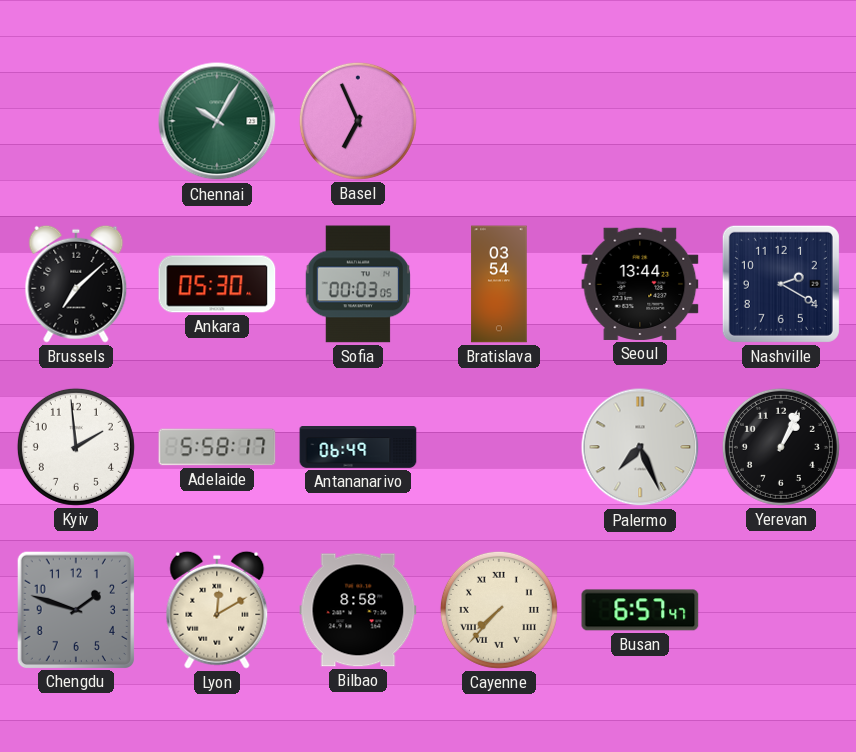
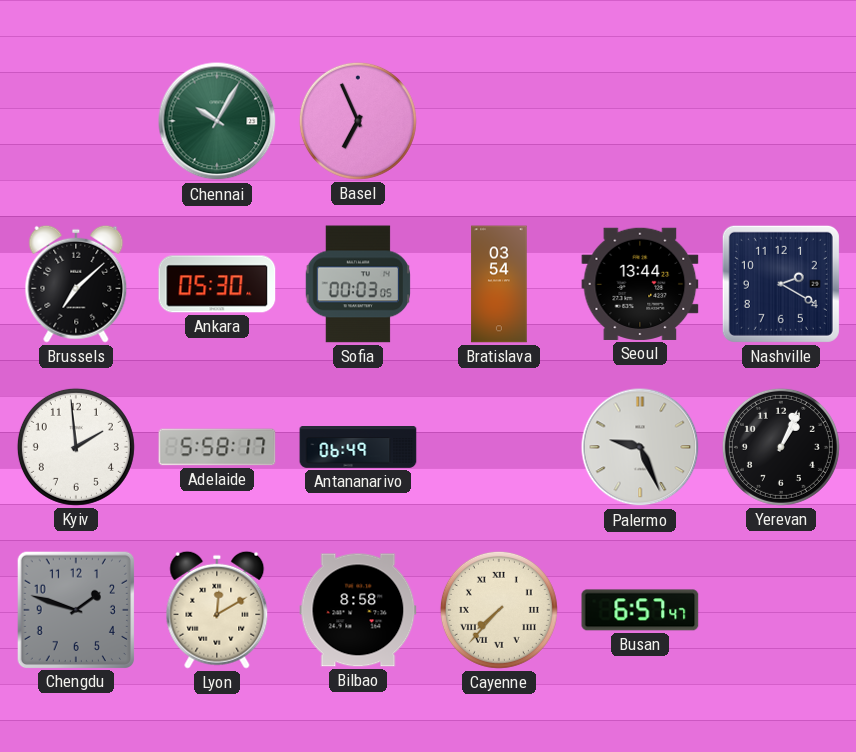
Palermo: 7:26 -> 9:26
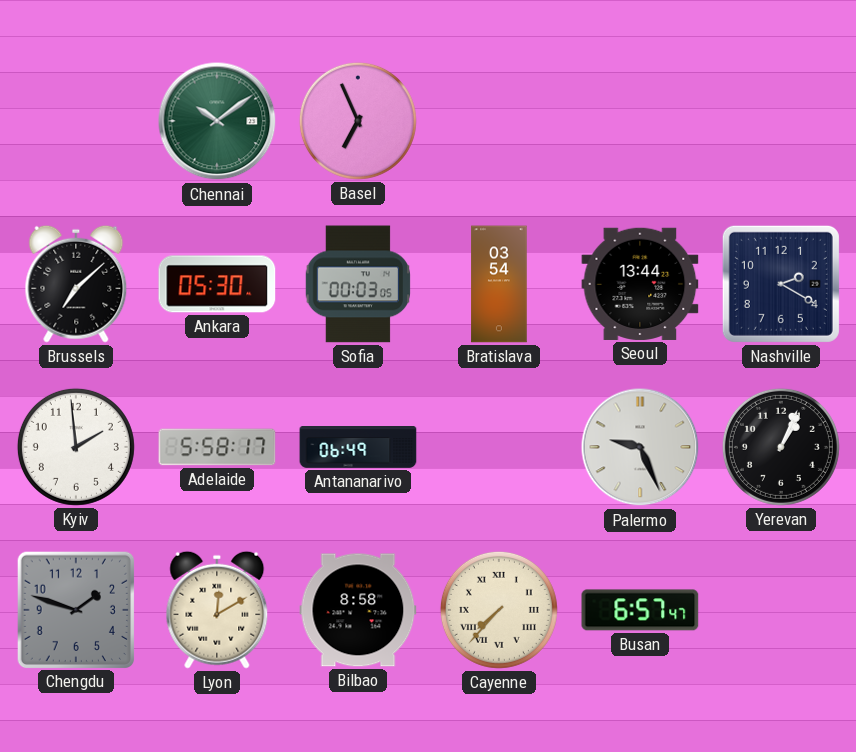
Chennai: 10:05 -> 10:09
